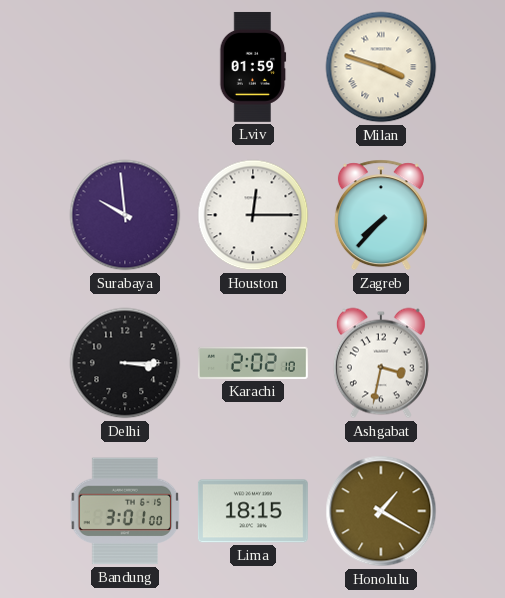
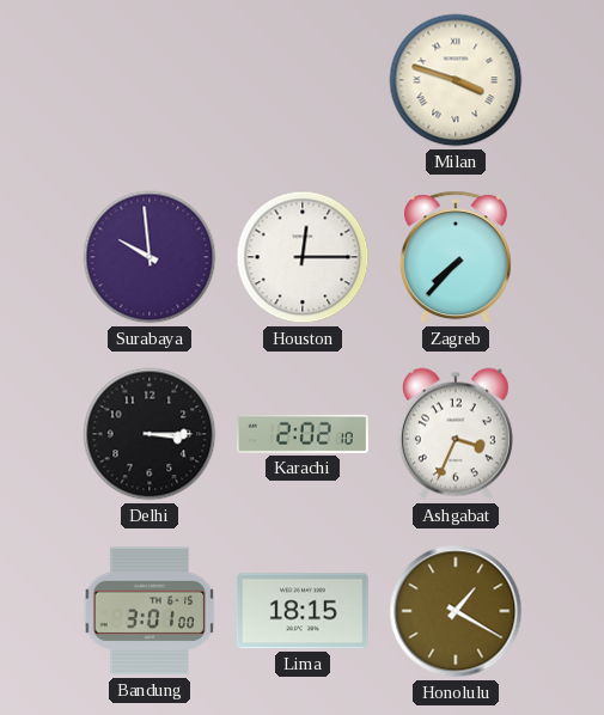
Lviv: 01:59 -> none
Ashgabat: 3:32 -> 3:34
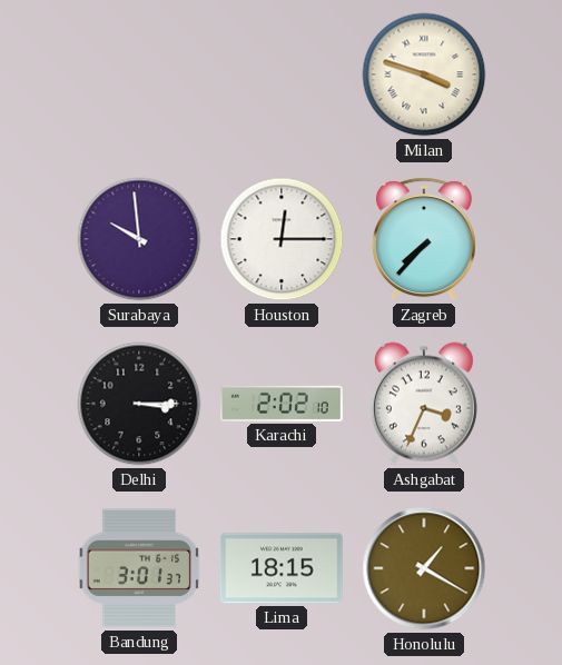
Bandung: 3:01:00 -> 3:01:37
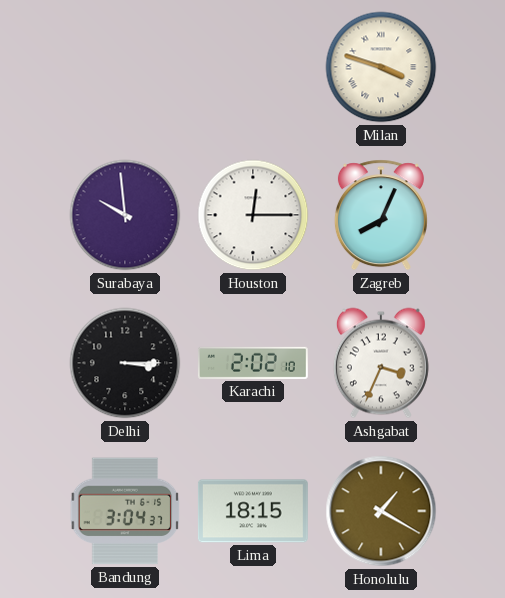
Zagreb: 7:37 -> 8:04
Bandung: 3:01 -> 3:04
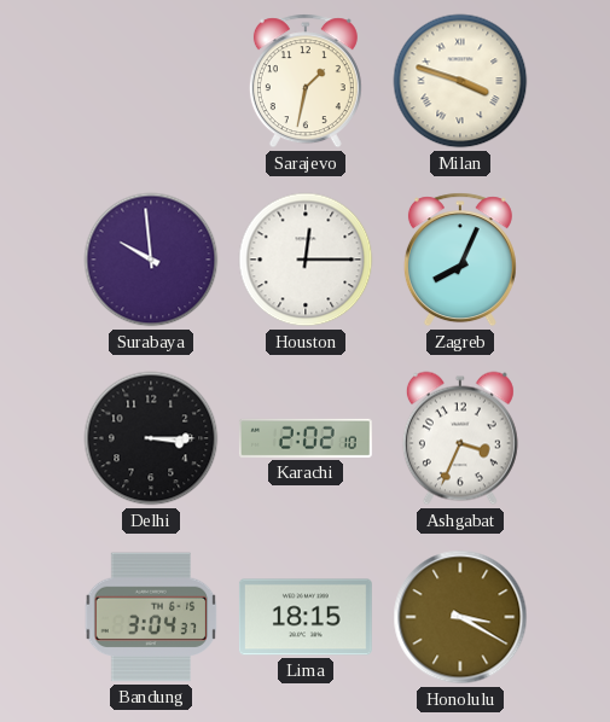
Sarajevo: none -> 1:32
Honolulu: 1:20 -> 3:20
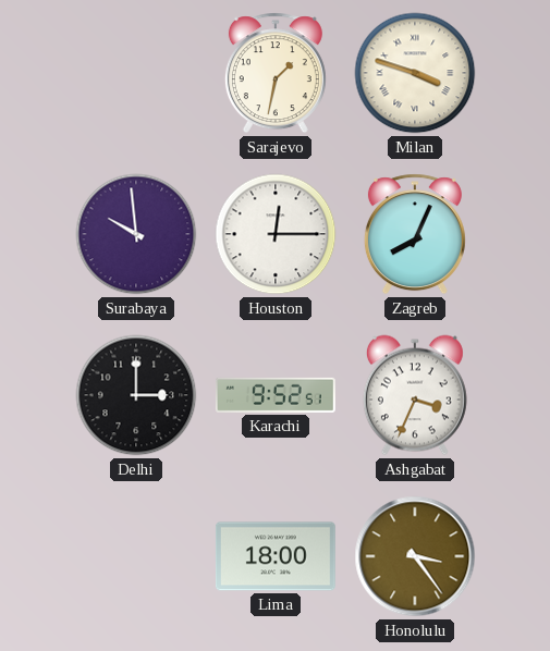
Delhi: 3:15 -> 3:00
Karachi: 2:02 -> 9:52
Bandung: 3:04 -> none
Lima: 18:15 -> 18:00
Honolulu: 3:20 -> 3:24
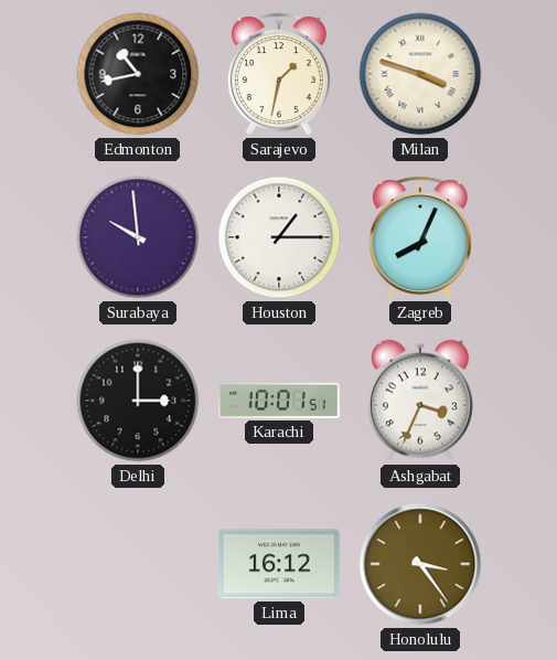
Edmonton: none -> 10:43
Houston: 12:15 -> 1:15
Karachi: 9:52 -> 10:01
Lima: 18:00 -> 16:12
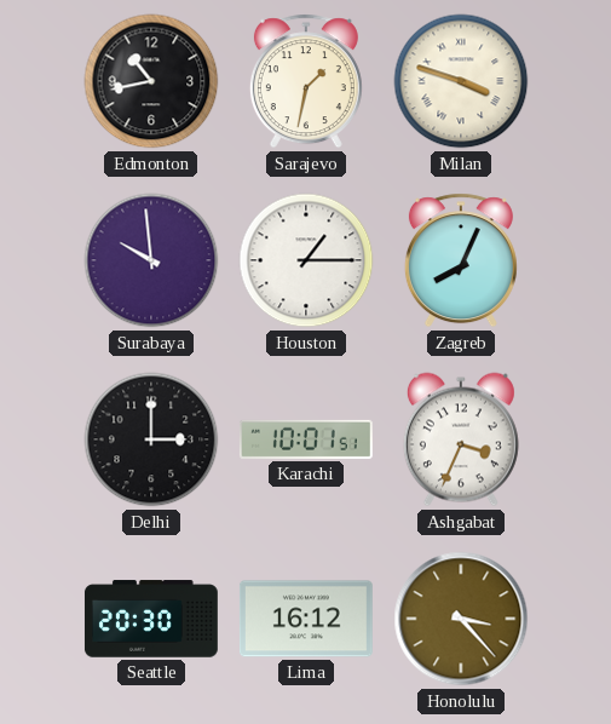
Seattle: none -> 20:30
Honolulu: 3:24 -> 3:23
